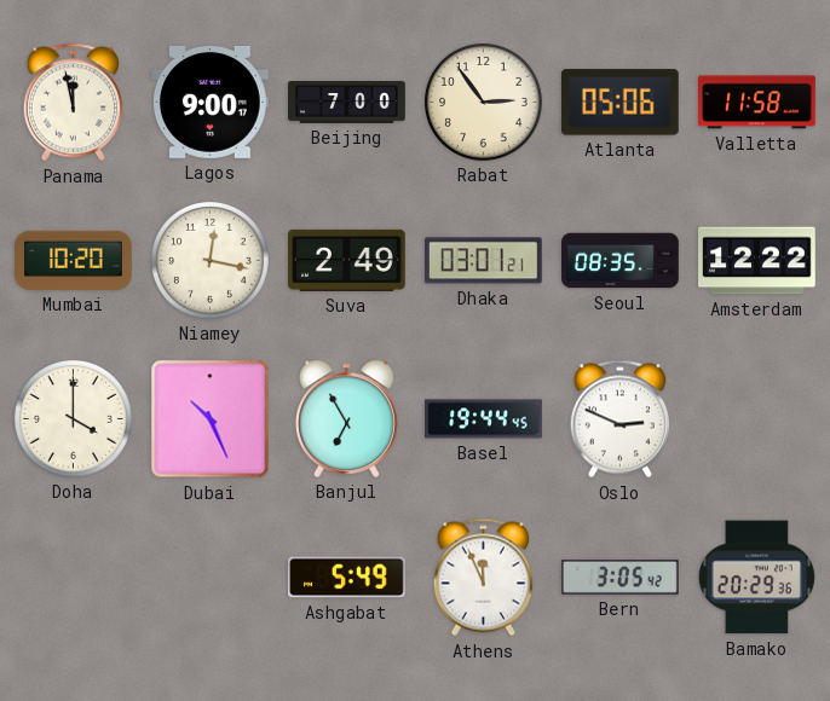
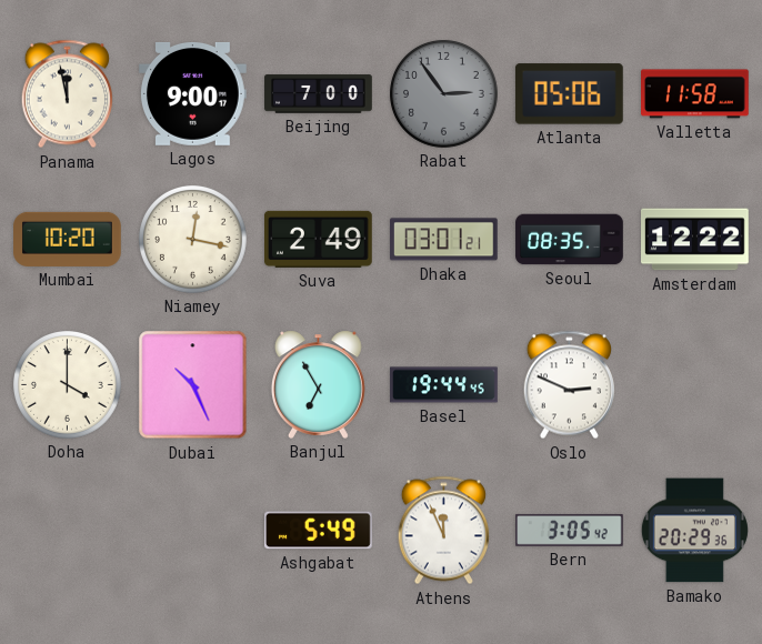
Rabat dial: cream -> grey
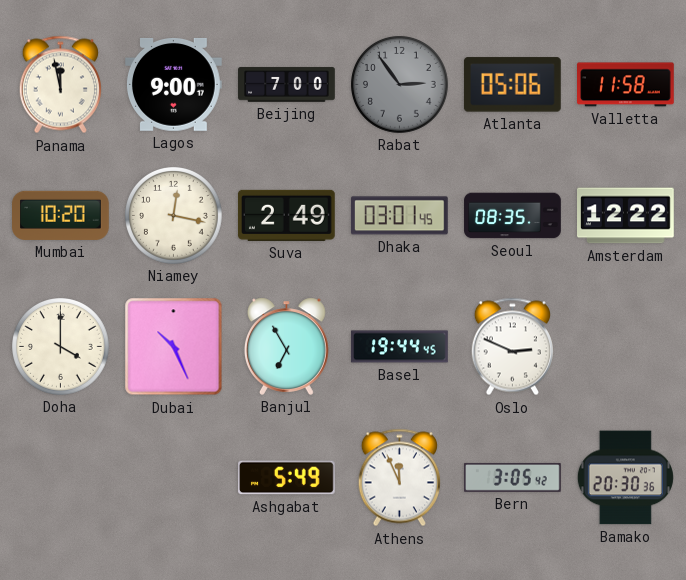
Dhaka: 03:01:21 -> 03:01:45
Bamako: 20:29 -> 20:30
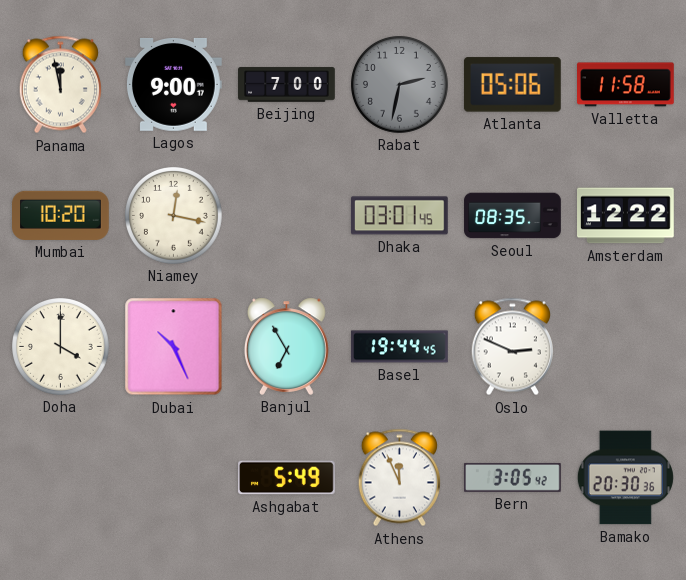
Rabat: 2:54 -> 2:32
Suva: 2:49 -> none
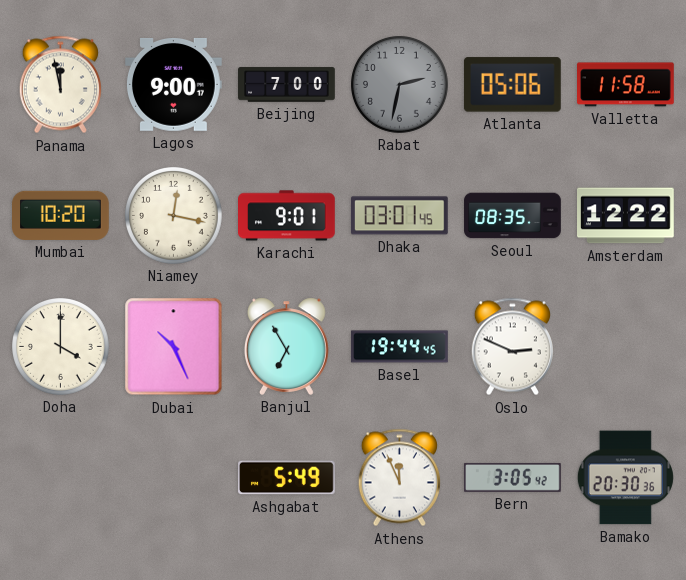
Karachi: none -> 9:01
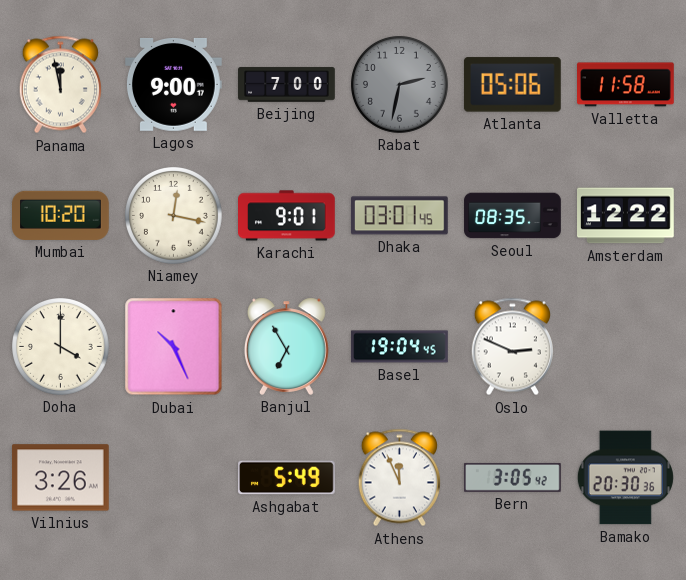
Basel: 19:44 -> 19:04
Vilnius: none -> 3:26
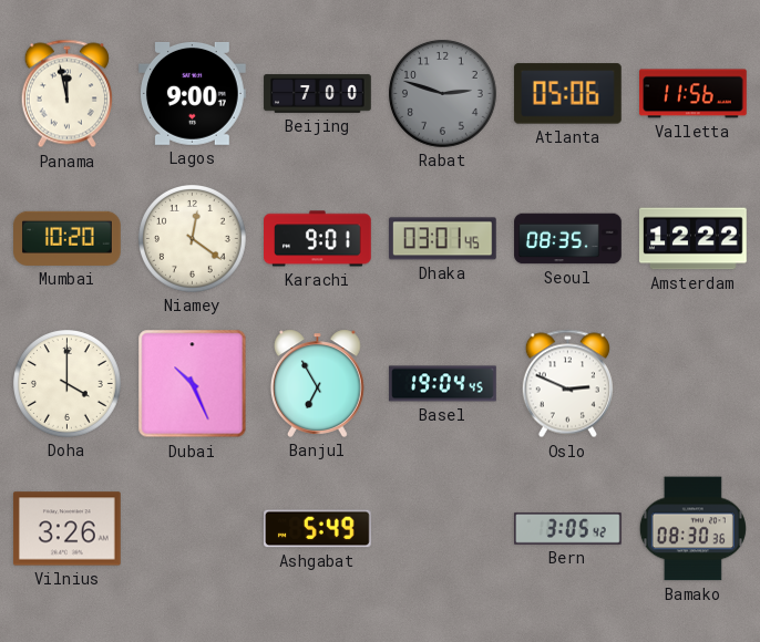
Rabat: 2:32 -> 2:48
Valletta: 11:58 -> 11:56
Niamey: 12:17 -> 12:21
Athens: 11:56 -> none
Bamako: 20:30 -> 08:30
